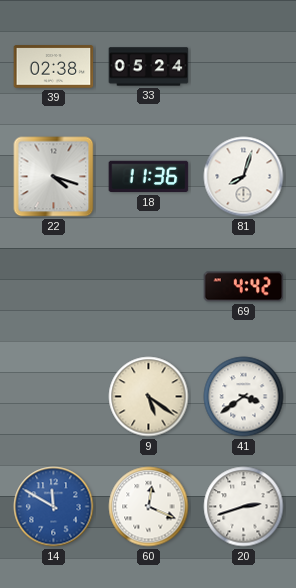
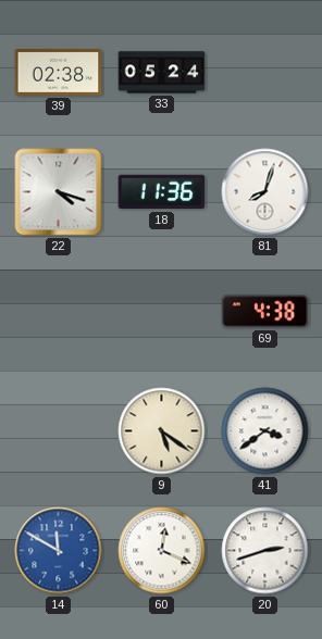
69: 4:42 -> 4:38
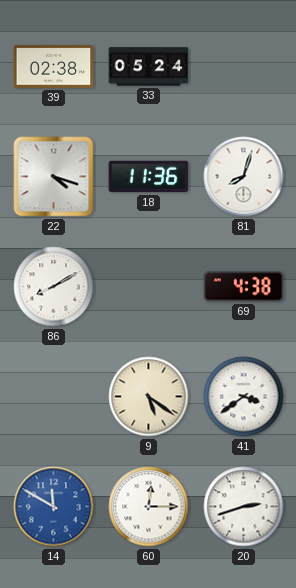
86: none -> 8:10
60: 12:19 -> 12:15
